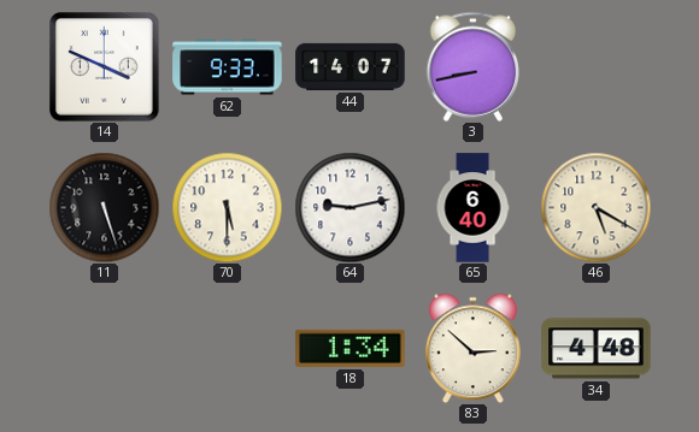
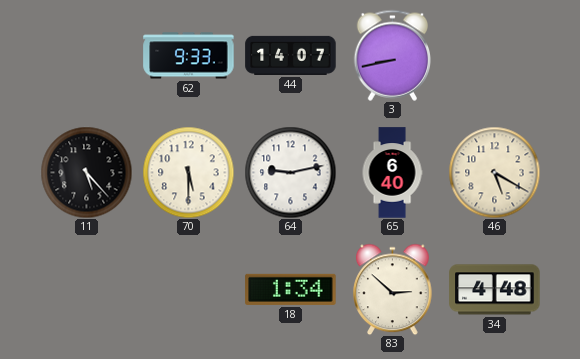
14: 3:49 -> none
11: 5:27 -> 5:23
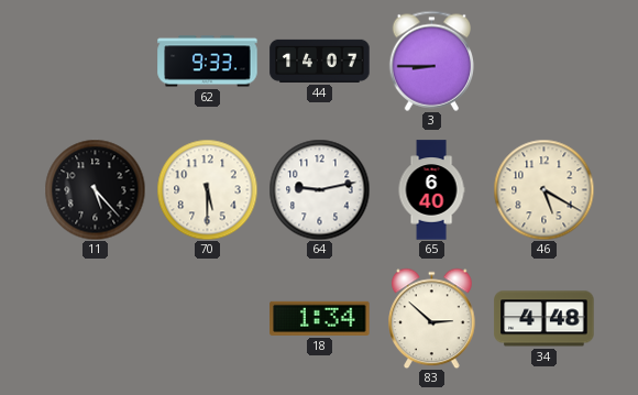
3: 8:43 -> 8:45
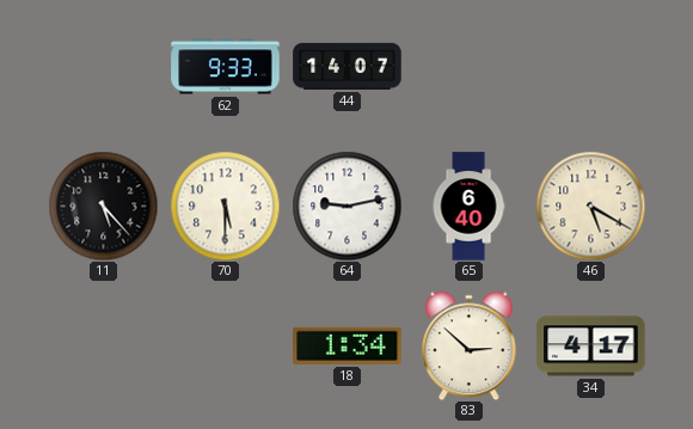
3: 8:45 -> none
34: 4:48 -> 4:17
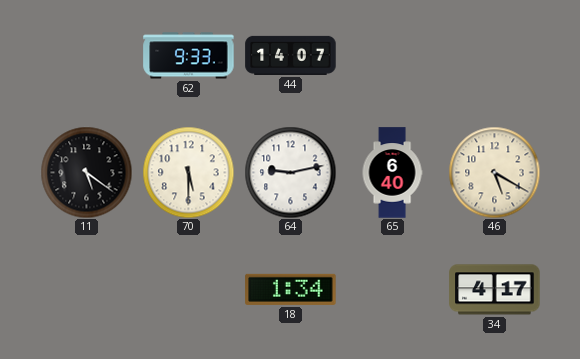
11: 5:23 -> 5:21
83: 2:52 -> none
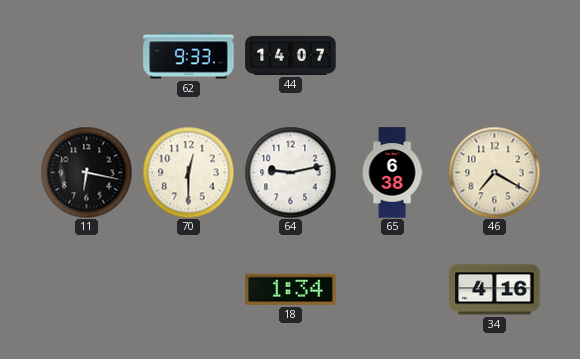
11: 5:21 -> 6:17
70: 5:30 -> 12:30
65: 6:40 -> 6:38
46: 5:20 -> 7:20
34: 4:17 -> 4:16
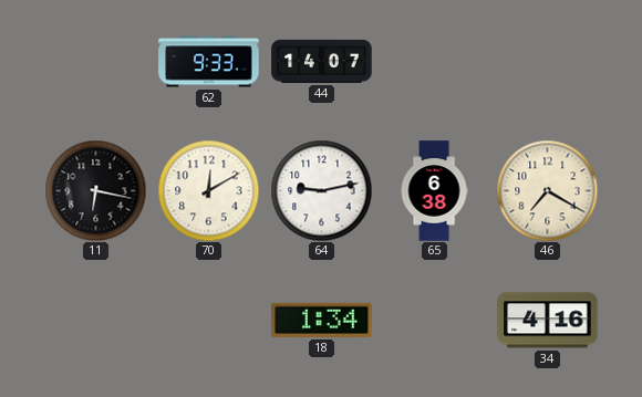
70: 12:30 -> 12:10
